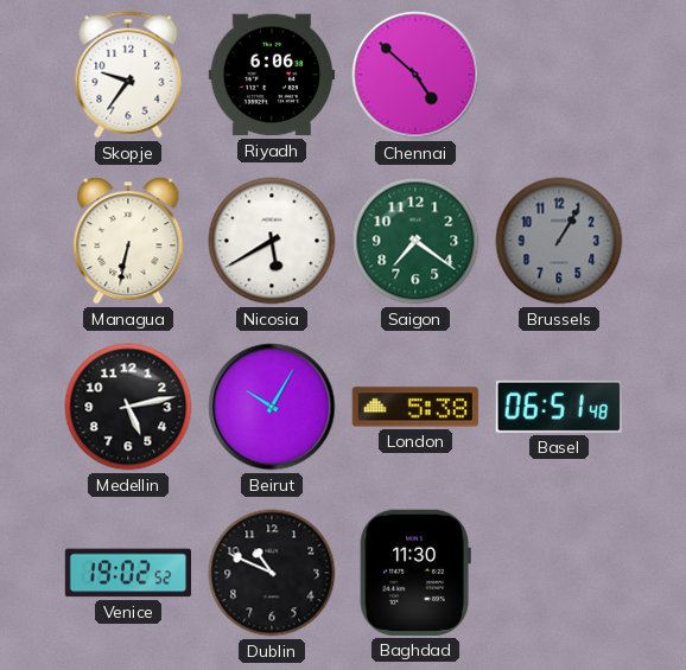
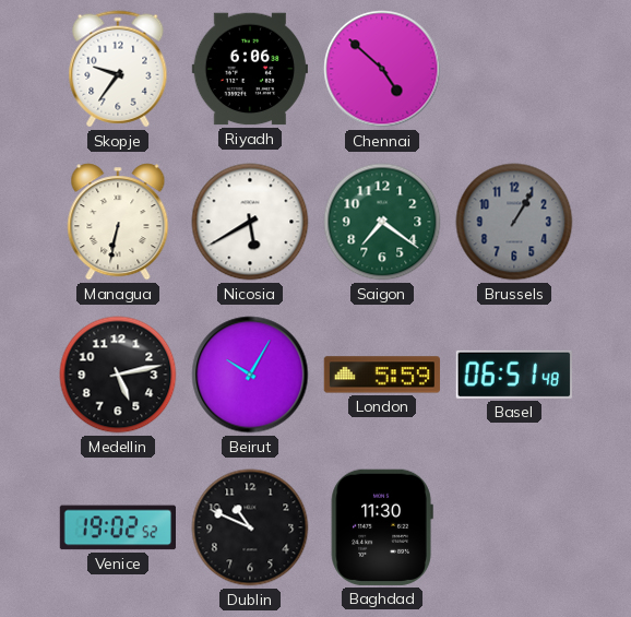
London: 5:38 -> 5:59
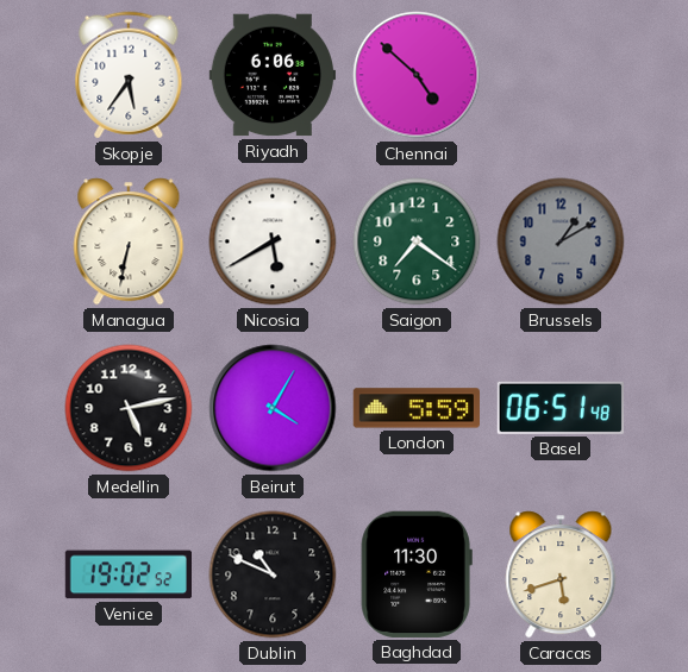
Skopje: 9:36 -> 5:36
Brussels: 1:05 -> 1:10
Beirut: 10:05 -> 4:05
Caracas: none -> 5:42
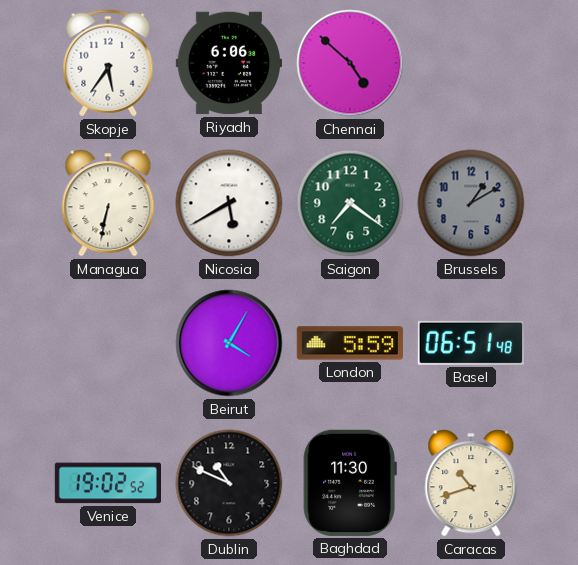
Medellin: 5:13 -> none
Caracas: 5:42 -> 10:42
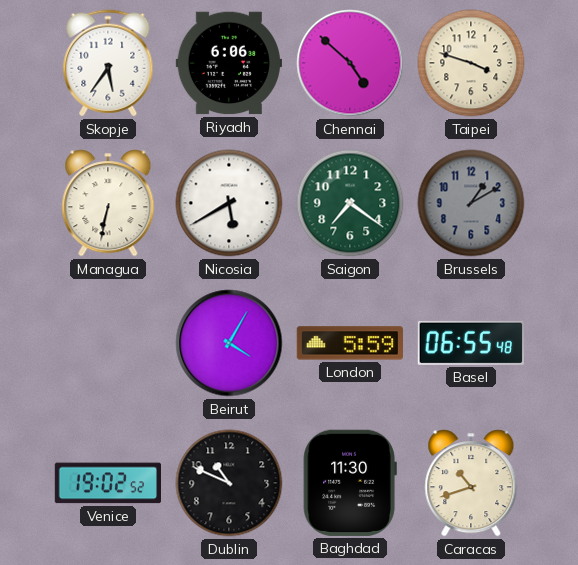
Taipei: none -> 3:48
Basel: 06:51 -> 06:55
